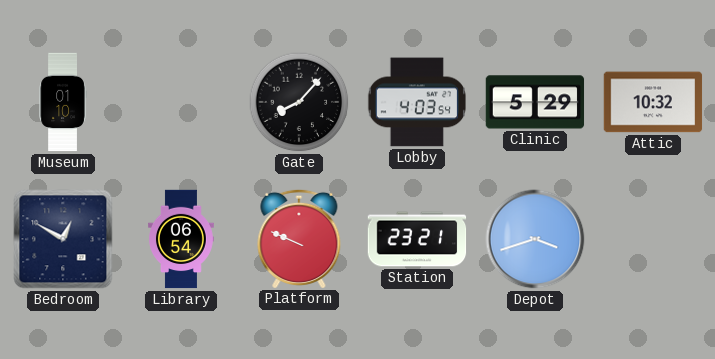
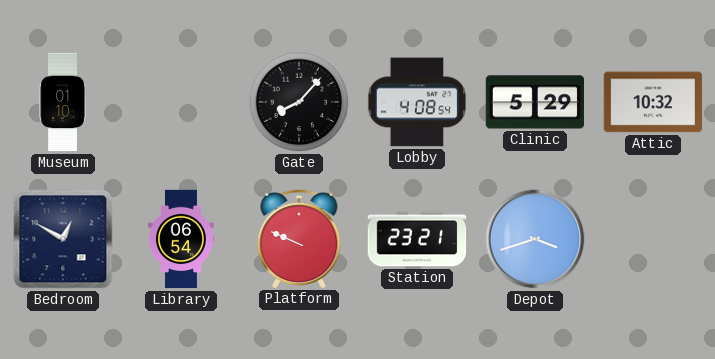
Lobby: 4:03 -> 4:08
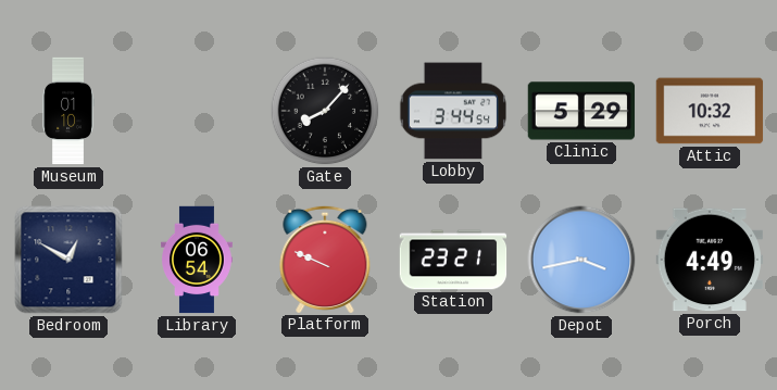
Lobby: 4:08 -> 3:44
Depot: 3:42 -> 3:43
Porch: none -> 4:49
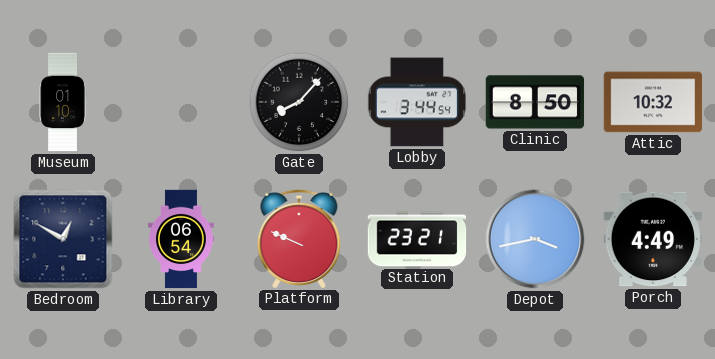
Clinic: 5:29 -> 8:50
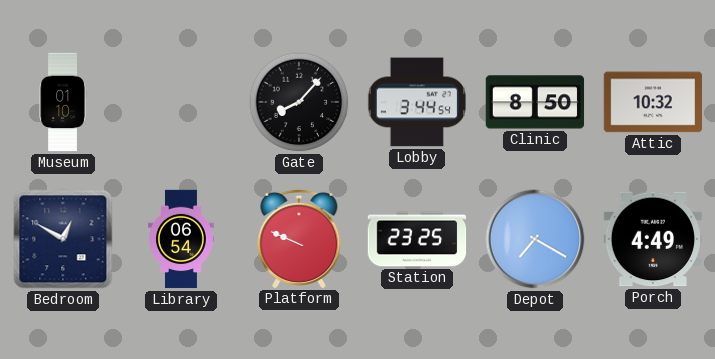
Station: 23:21 -> 23:25
Depot: 3:43 -> 7:20
